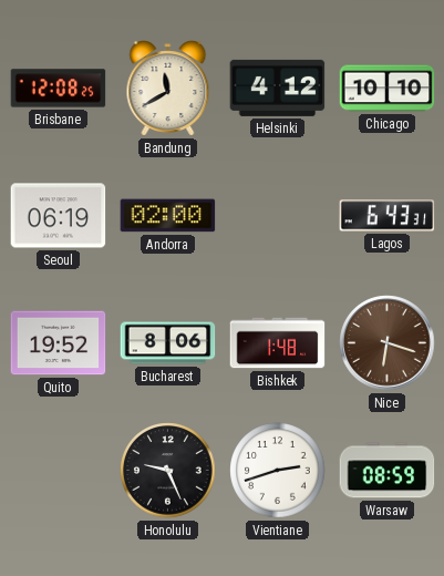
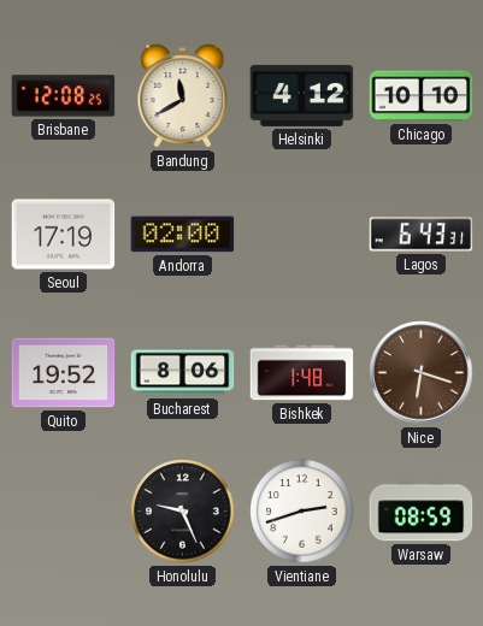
Seoul: 06:19 -> 17:19
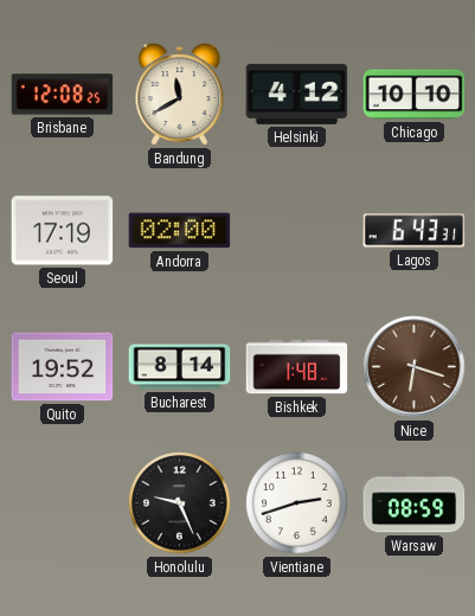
Bucharest: 8:06 -> 8:14
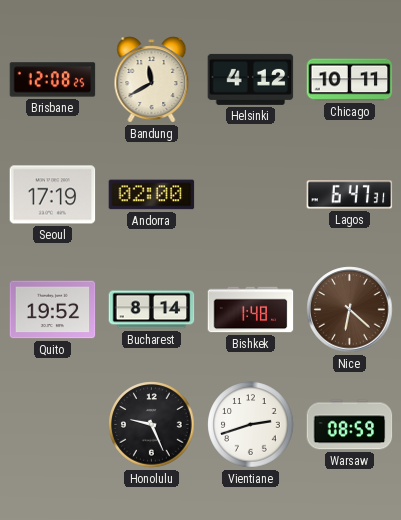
Chicago: 10:10 -> 10:11
Lagos: 6:43 -> 6:47
Nice: 6:18 -> 6:22
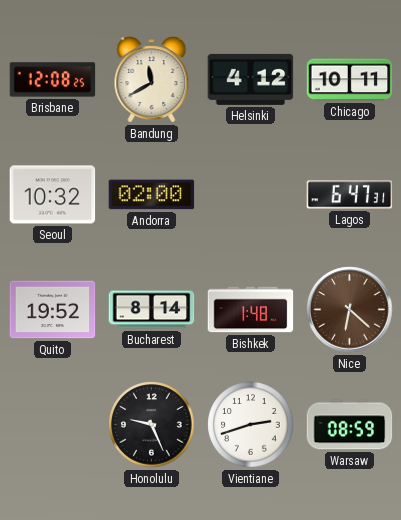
Seoul: 17:19 -> 10:32
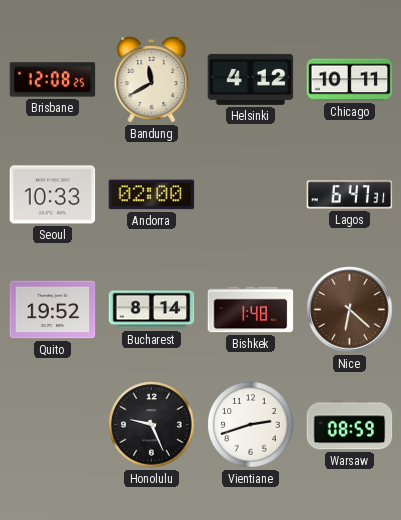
Seoul: 10:32 -> 10:33
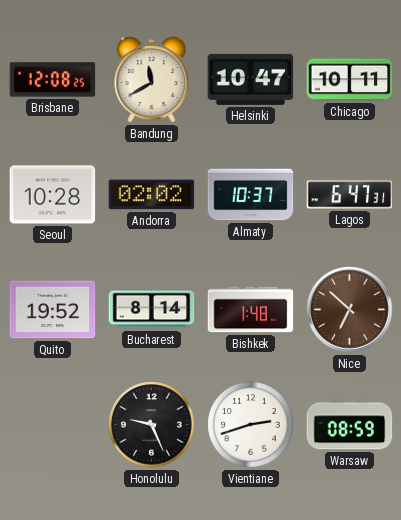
Helsinki: 4:12 -> 10:47
Seoul: 10:33 -> 10:28
Andorra: 02:00 -> 02:02
Almaty: none -> 10:37
Nice: 6:22 -> 6:52
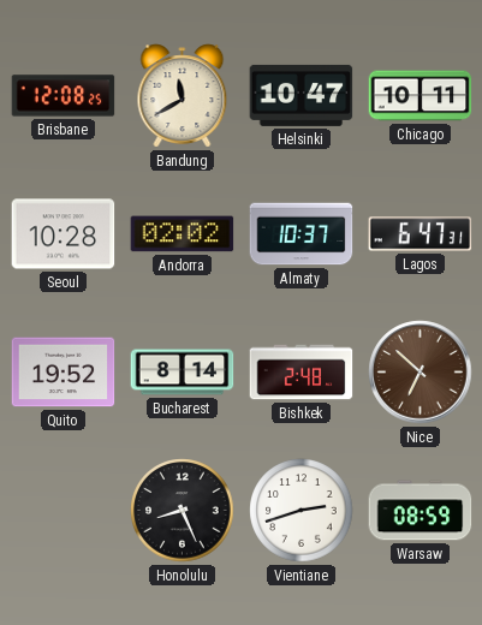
Bishkek: 1:48 -> 2:48
Honolulu: 9:26 -> 8:26
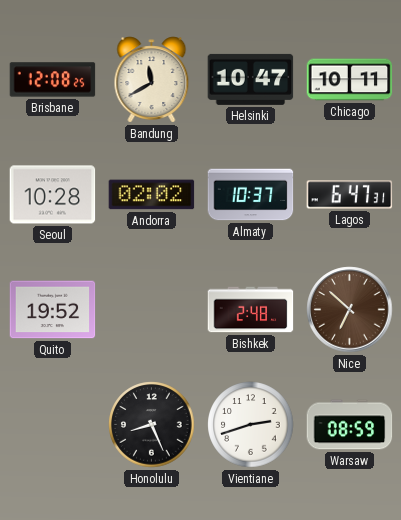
Bucharest: 8:14 -> none
